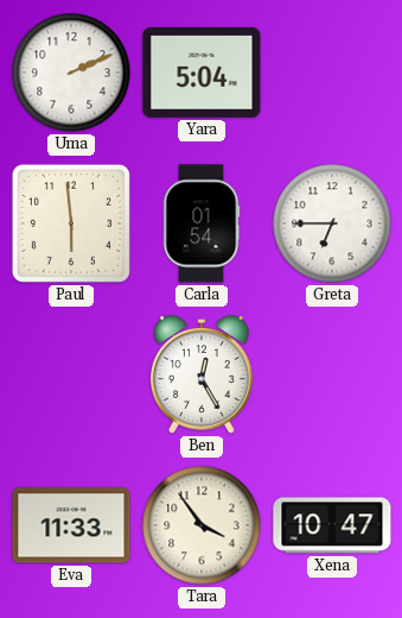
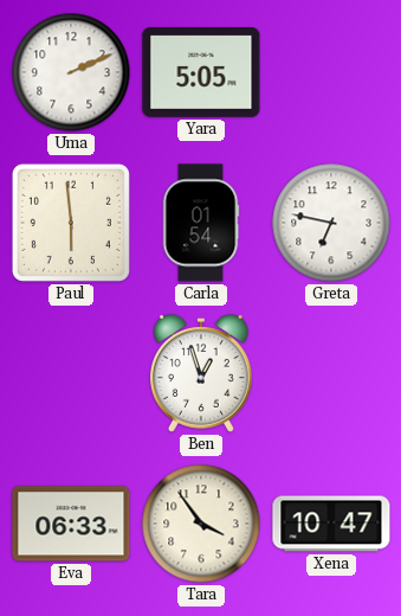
Yara: 5:04 -> 5:05
Greta: 6:45 -> 6:47
Ben: 12:25 -> 12:57
Eva: 11:33 -> 06:33
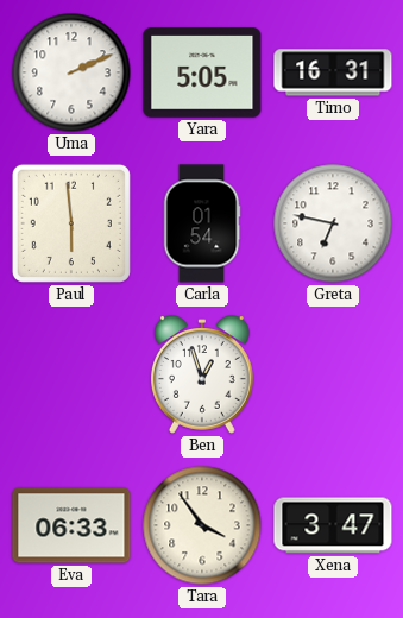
Timo: none -> 16:31
Xena: 10:47 -> 3:47
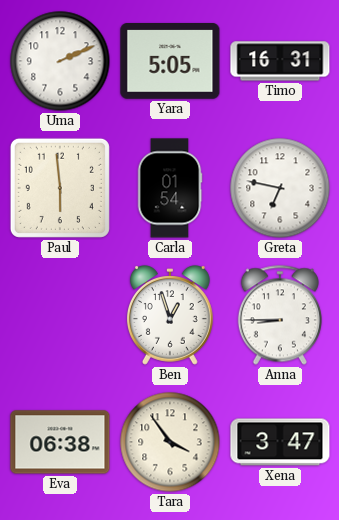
Anna: none -> 8:45
Eva: 06:33 -> 06:38
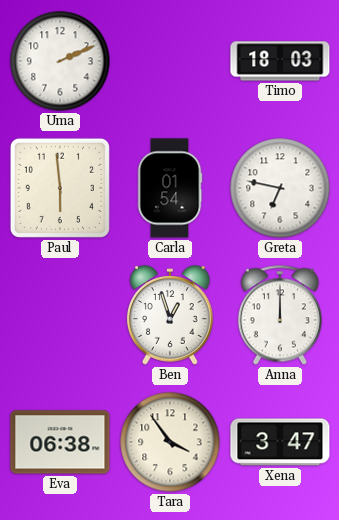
Yara: 5:05 -> none
Timo: 16:31 -> 18:03
Anna: 8:45 -> 12:00
